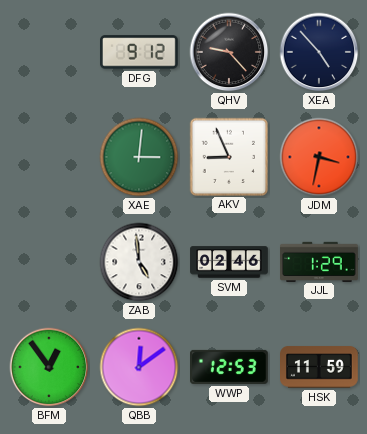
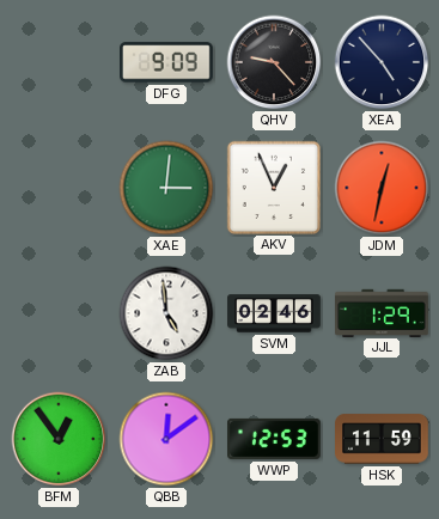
DFG: 9:12 -> 9:09
AKV: 8:56 -> 12:56
JDM: 3:32 -> 12:32
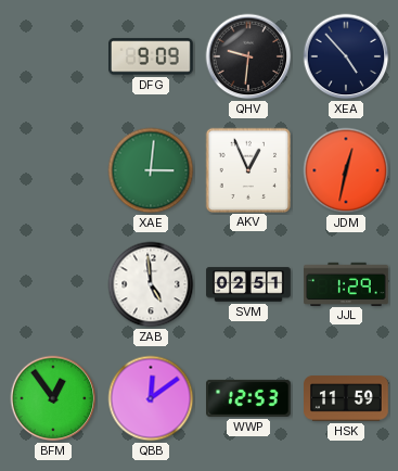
QHV: 9:23 -> 9:31
SVM: 02:46 -> 02:51
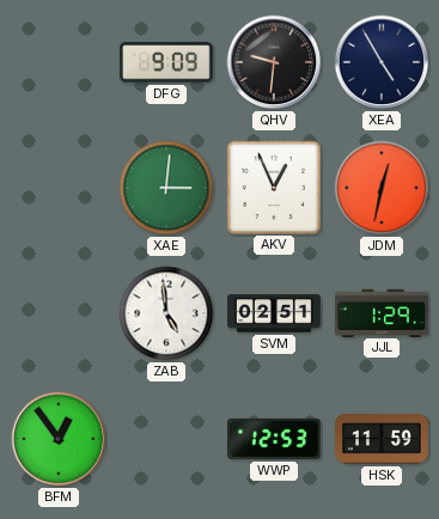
XEA: 4:53 -> 4:55
QBB: 12:09 -> none
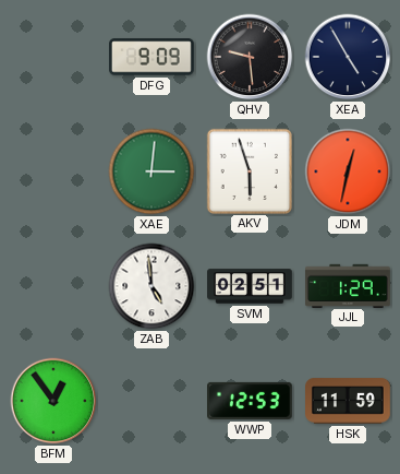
QHV: 9:31 -> 9:29
AKV: 12:56 -> 5:57
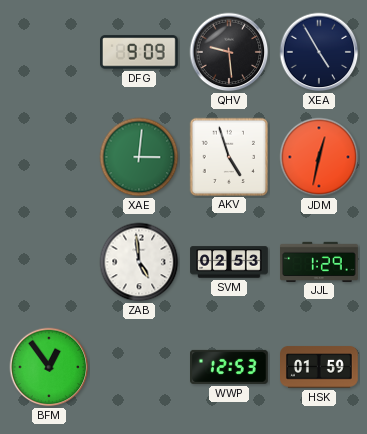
AKV: 5:57 -> 4:57
SVM: 02:51 -> 02:53
HSK: 11:59 -> 01:59
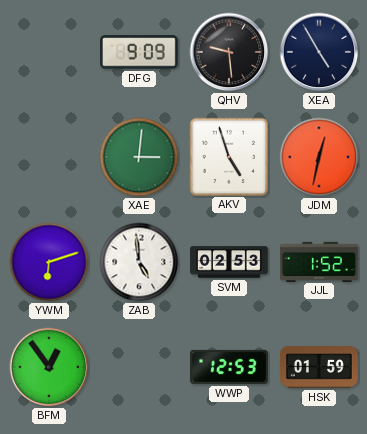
YWM: none -> 6:12
JJL: 1:29 -> 1:52
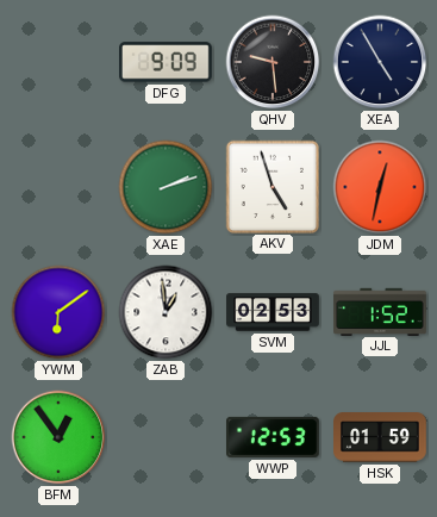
XAE: 3:01 -> 2:12
YWM: 6:12 -> 6:09
ZAB: 4:59 -> 12:59
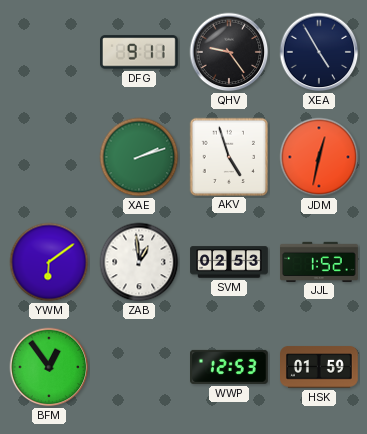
DFG: 9:09 -> 9:11
QHV: 9:29 -> 9:24
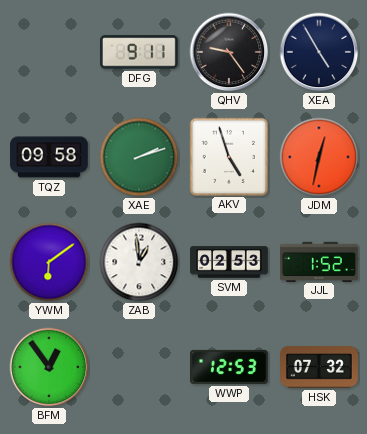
TQZ: none -> 09:58
HSK: 01:59 -> 07:32
